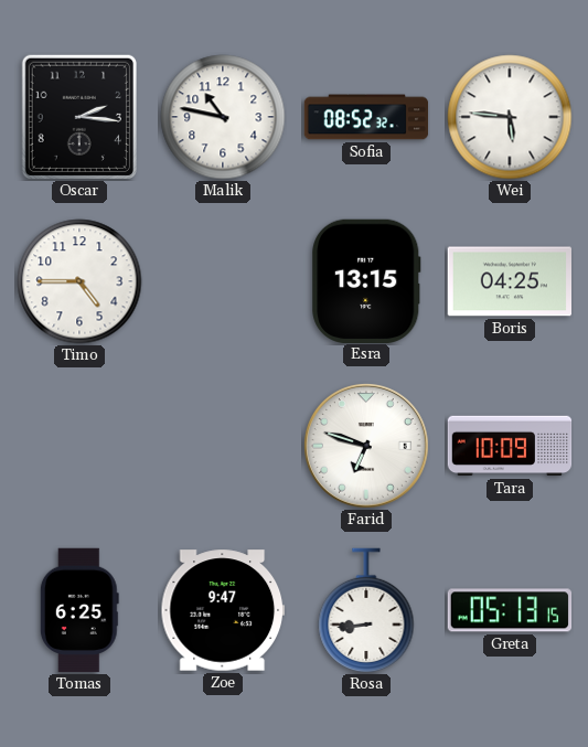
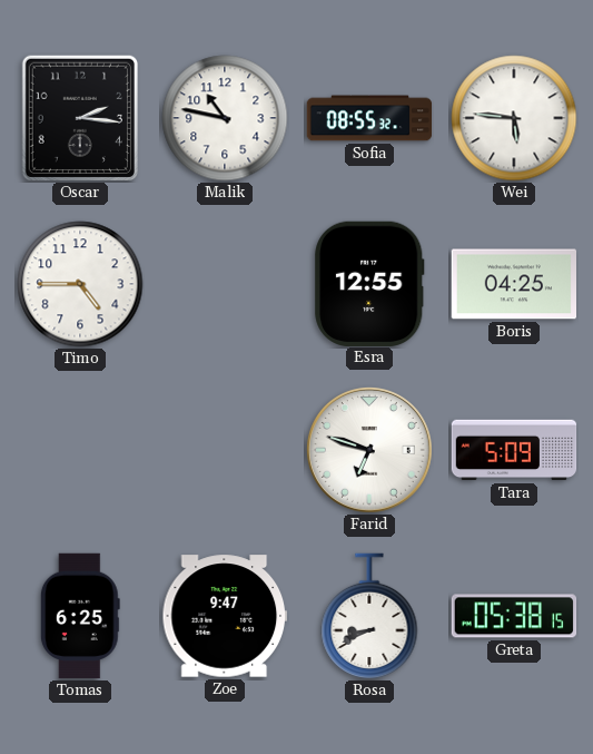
Sofia: 08:52 -> 08:55
Esra: 13:15 -> 12:55
Tara: 10:09 -> 5:09
Rosa: 8:44 -> 8:41
Greta: 05:13 -> 05:38
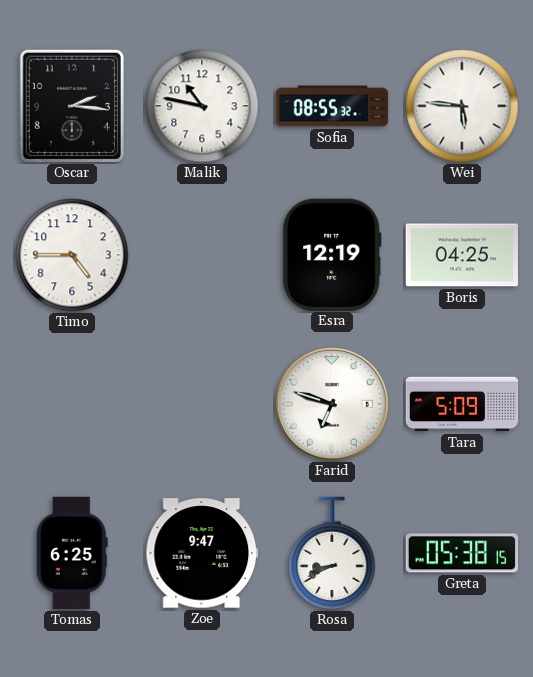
Esra: 12:55 -> 12:19
